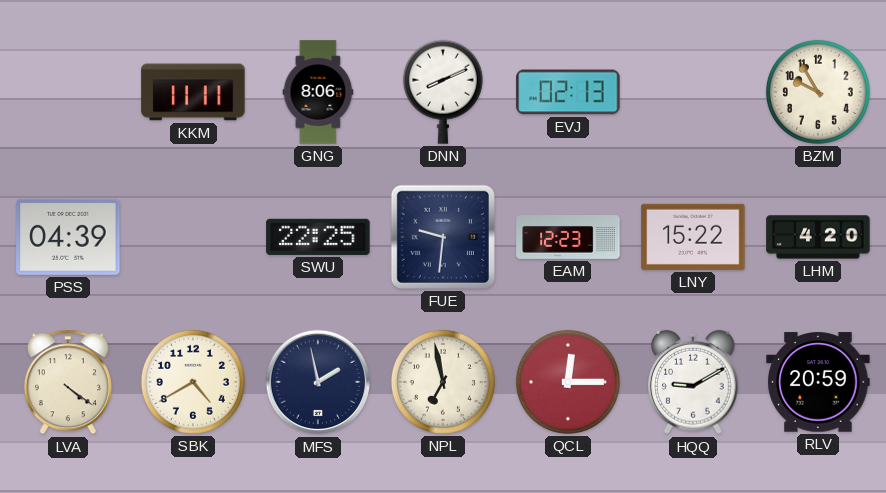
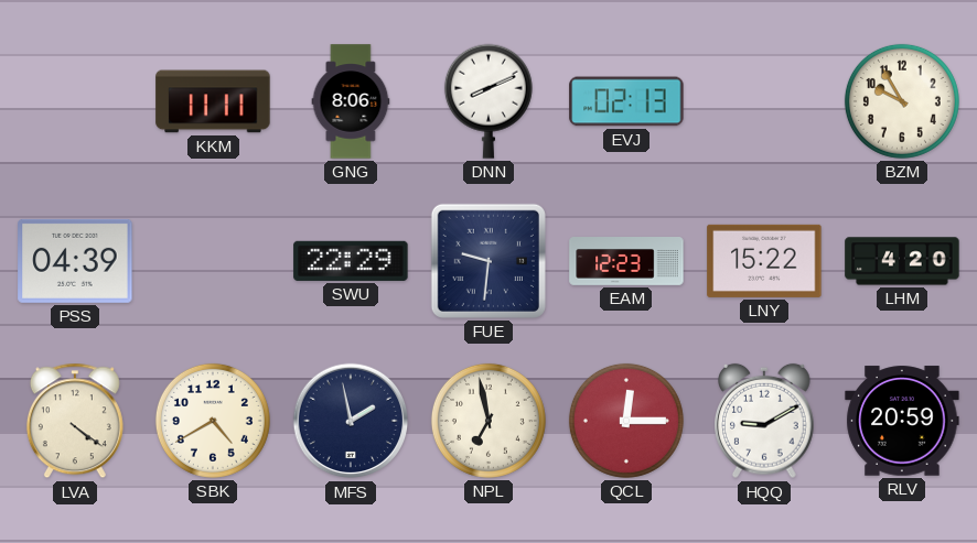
SWU: 22:25 -> 22:29
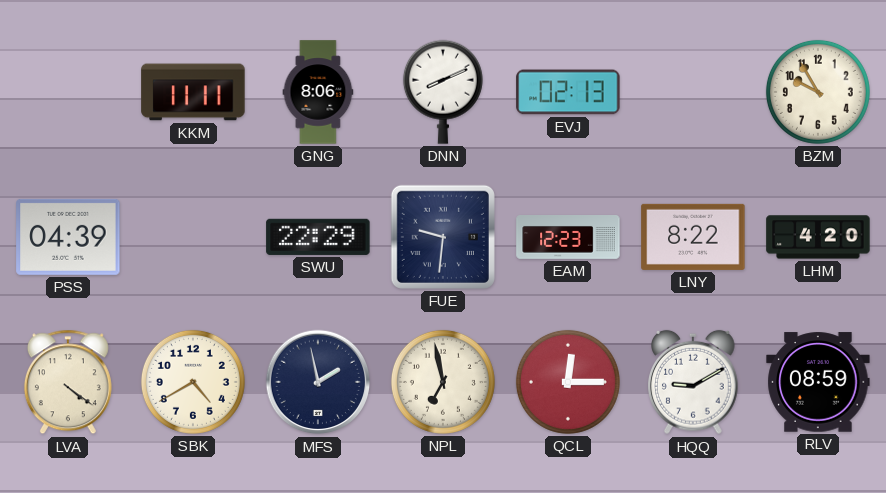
LNY: 15:22 -> 8:22
RLV: 20:59 -> 08:59
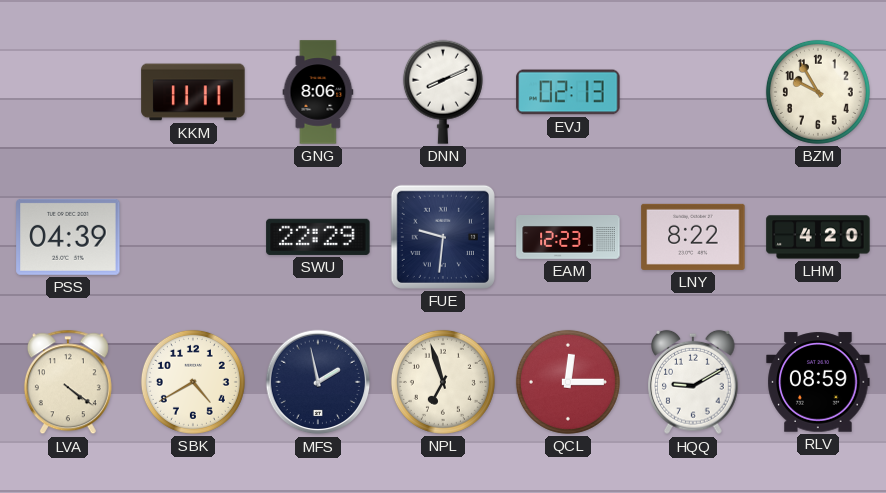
NPL: 6:58 -> 6:57
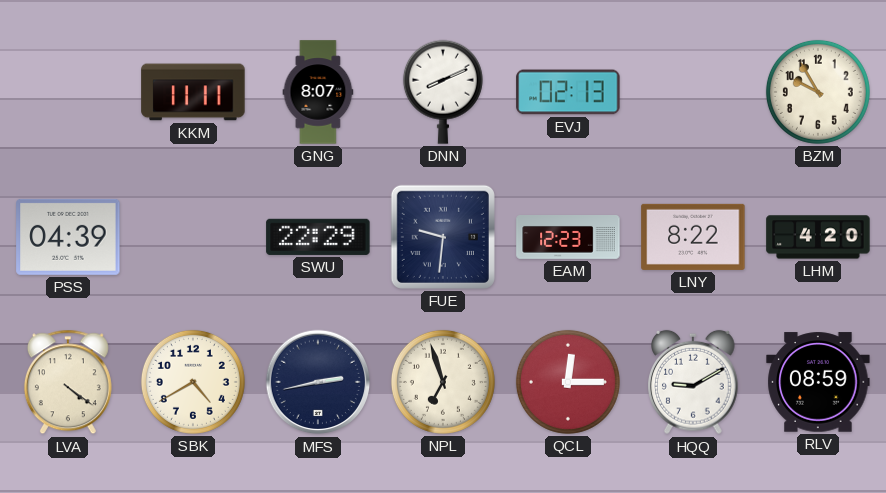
GNG: 8:06 -> 8:07
MFS: 1:58 -> 2:43
